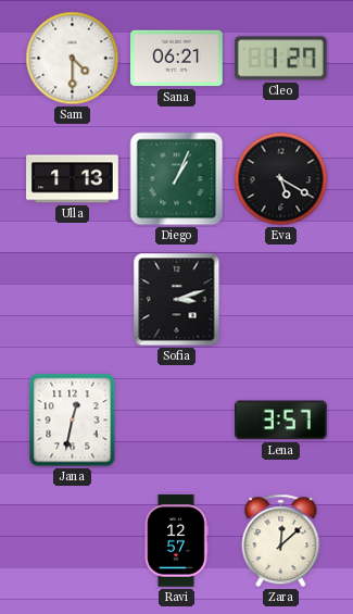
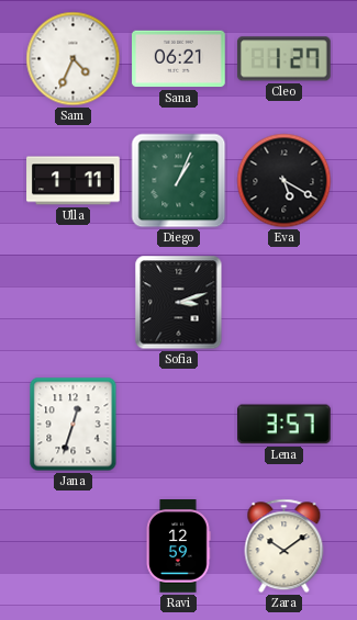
Sam: 4:30 -> 4:34
Ulla: 1:13 -> 1:11
Jana: 12:32 -> 12:33
Ravi: 12:57 -> 12:59
Zara: 12:08 -> 10:09
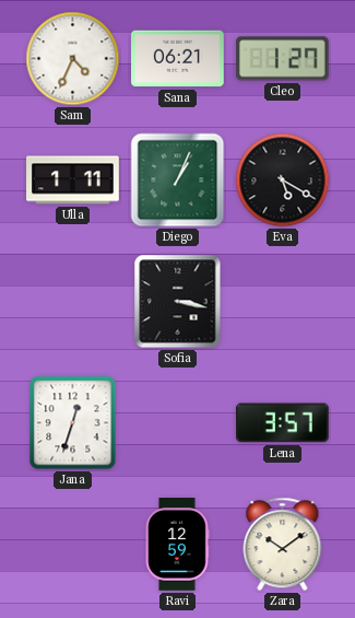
Sofia: 3:12 -> 3:17
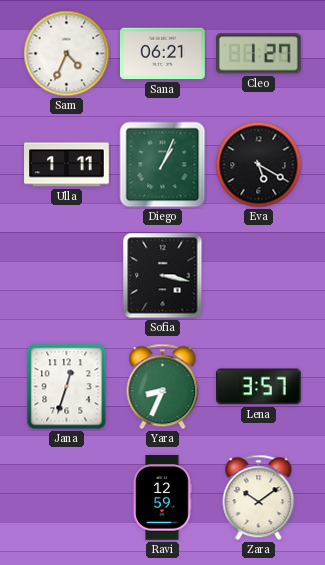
Yara: none -> 8:34
